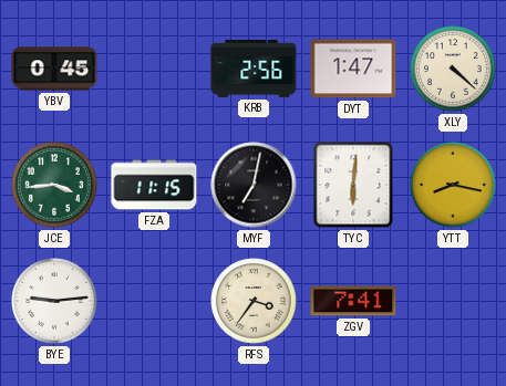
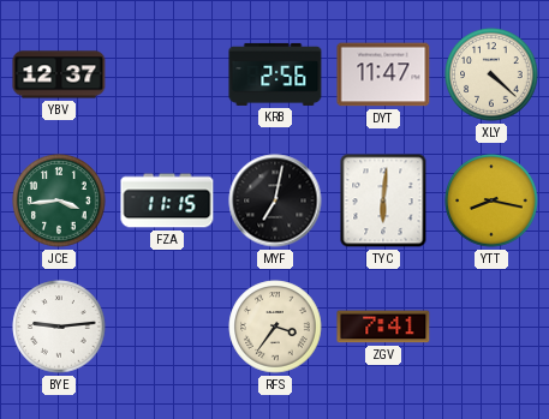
YBV: 0:45 -> 12:37
DYT: 1:47 -> 11:47
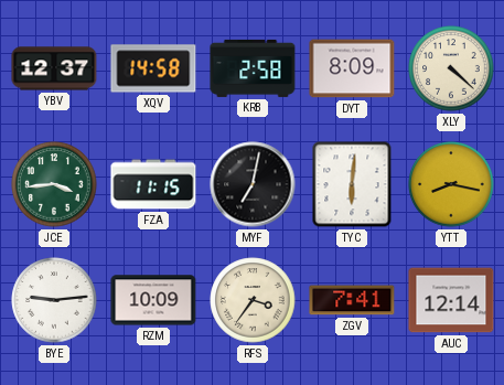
XQV: none -> 14:58
KRB: 2:56 -> 2:58
DYT: 11:47 -> 8:09
RZM: none -> 10:09
AUC: none -> 12:14
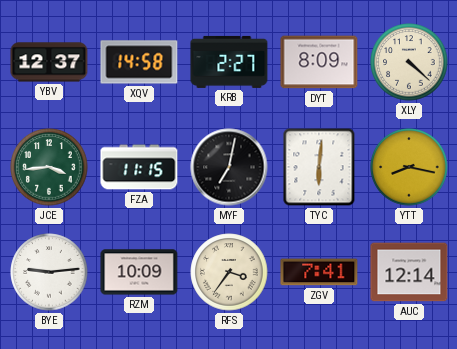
KRB: 2:58 -> 2:27
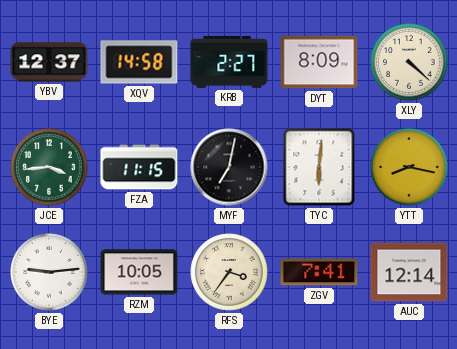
RZM: 10:09 -> 10:05
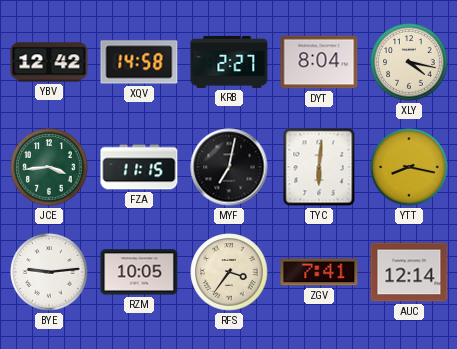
YBV: 12:37 -> 12:42
DYT: 8:09 -> 8:04
XLY: 4:22 -> 4:17
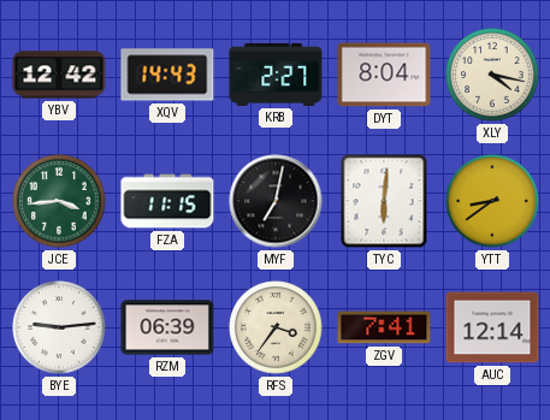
XQV: 14:58 -> 14:43
YTT: 8:17 -> 8:39
RZM: 10:05 -> 06:39
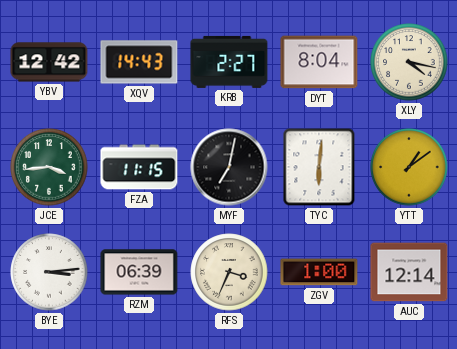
YTT: 8:39 -> 1:09
BYE: 9:14 -> 3:14
RFS: 3:36 -> 3:34
ZGV: 7:41 -> 1:00
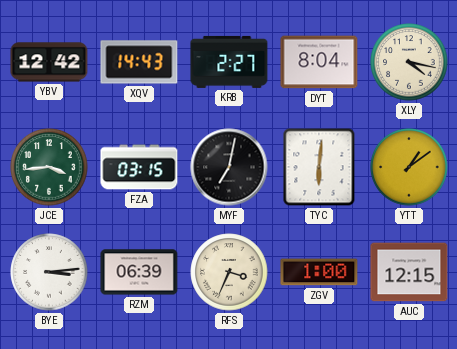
FZA: 11:15 -> 03:15
AUC: 12:14 -> 12:15
